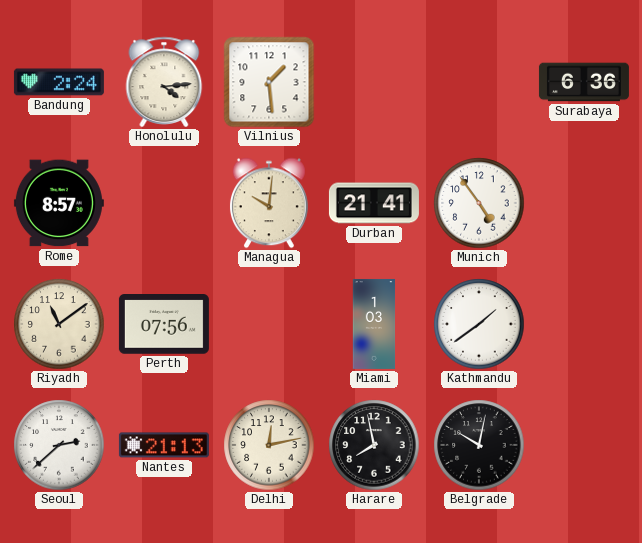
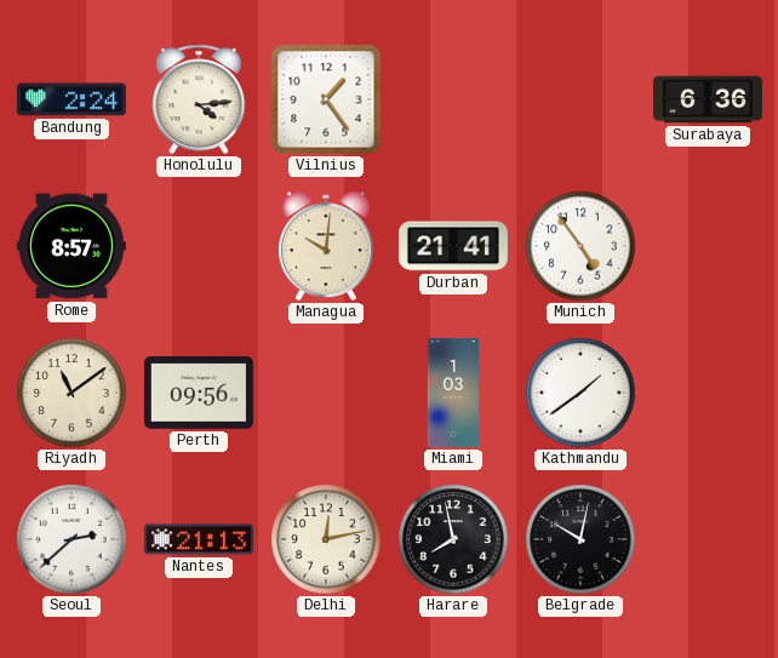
Vilnius: 1:29 -> 1:24
Perth: 07:56 -> 09:56
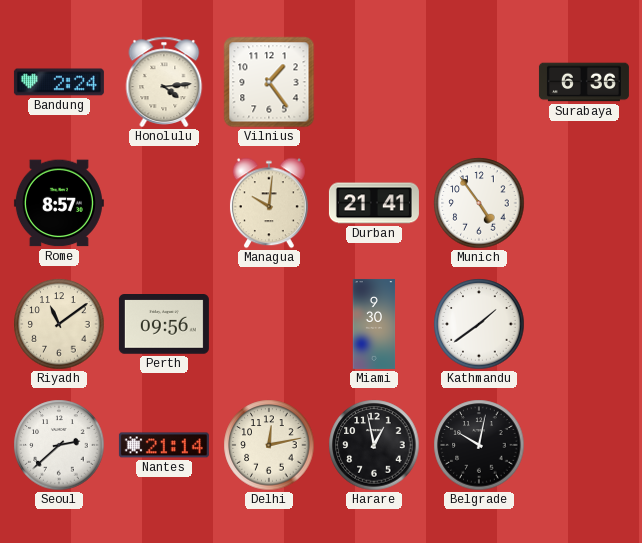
Miami: 1:03 -> 9:30
Nantes: 21:13 -> 21:14
Harare: 7:58 -> 12:58
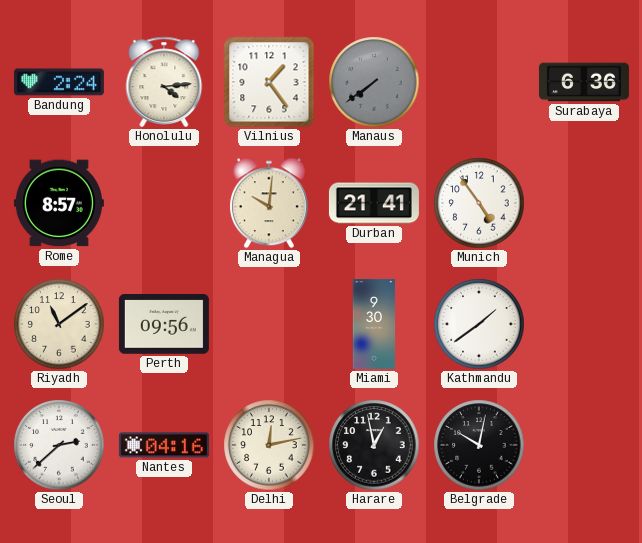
Manaus: none -> 7:39
Nantes: 21:14 -> 04:16
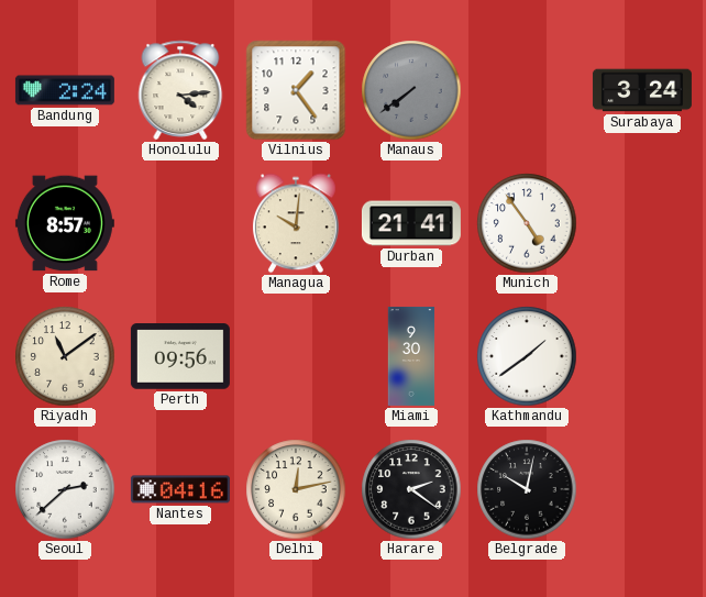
Surabaya: 6:36 -> 3:24
Harare: 12:58 -> 2:21
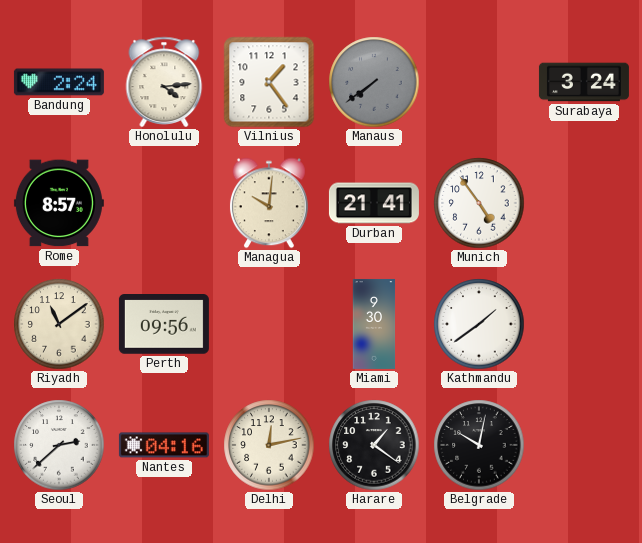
Harare: 2:21 -> 1:21
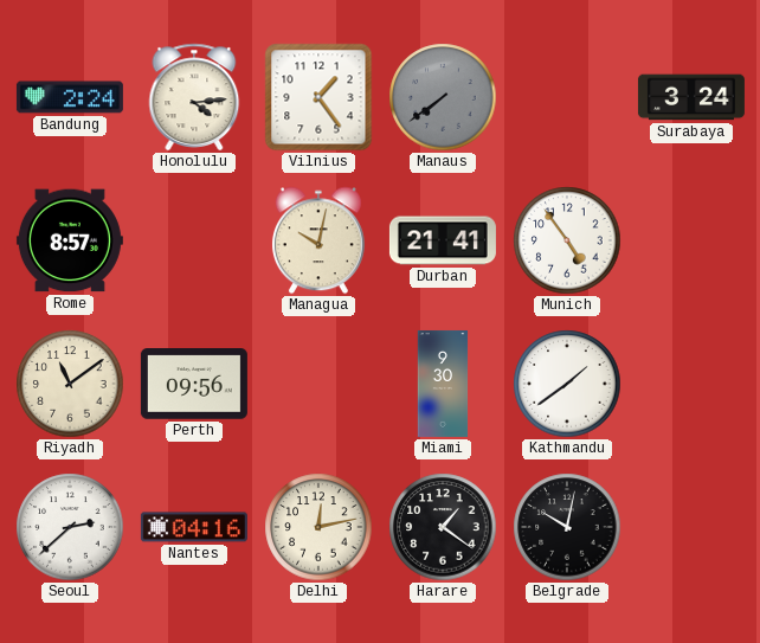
Managua: 10:01 -> 10:02
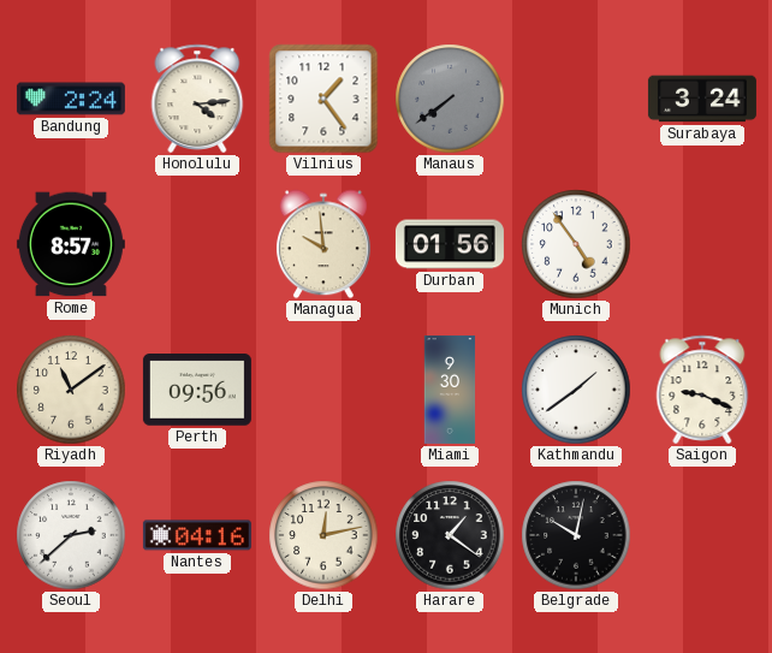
Managua: 10:02 -> 9:59
Durban: 21:41 -> 01:56
Saigon: none -> 9:19
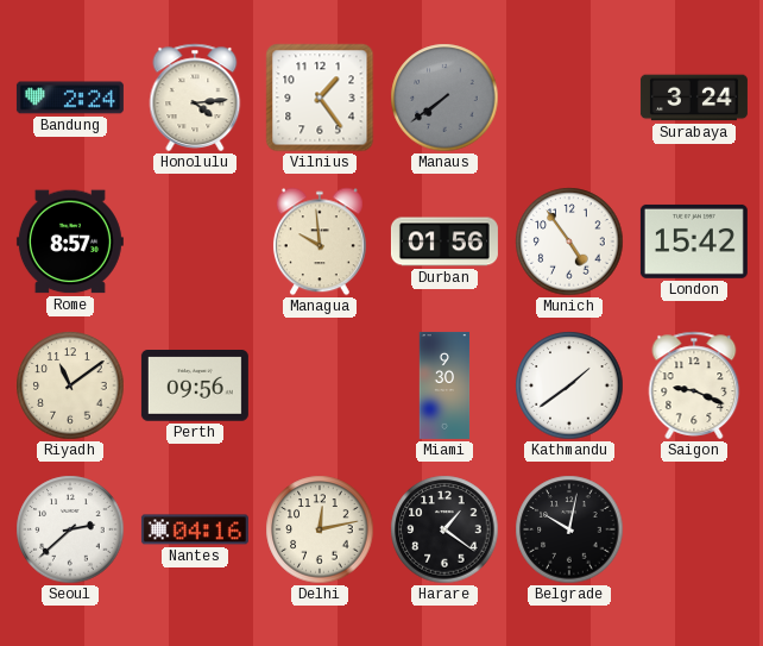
London: none -> 15:42
